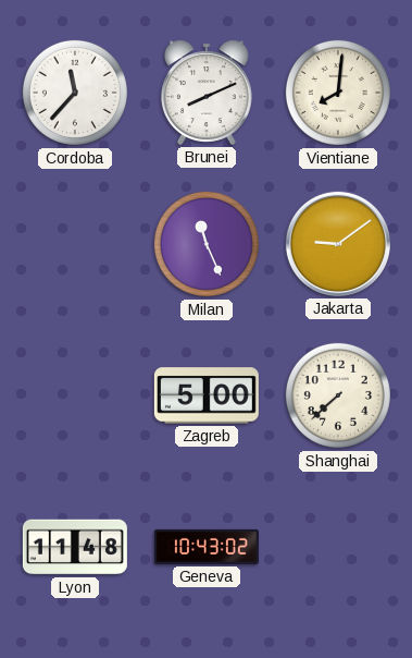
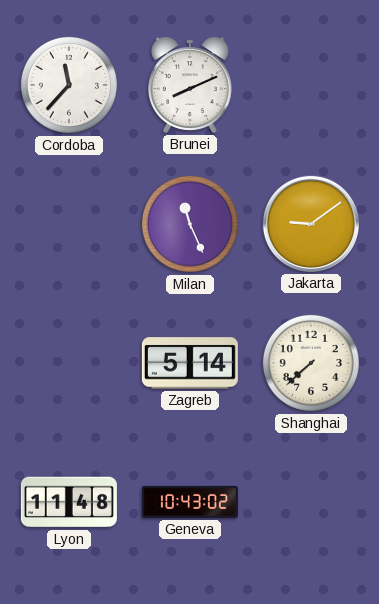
Vientiane: 8:01 -> none
Zagreb: 5:00 -> 5:14
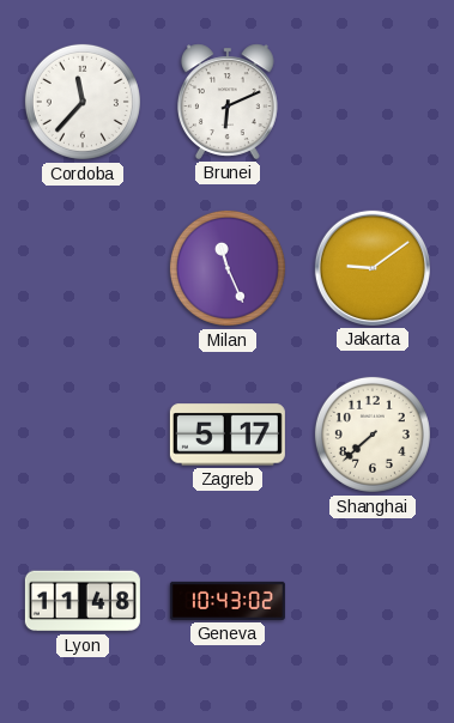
Brunei: 8:11 -> 6:11
Zagreb: 5:14 -> 5:17
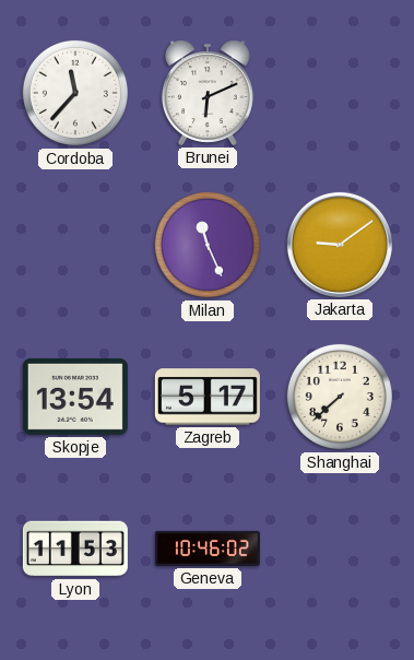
Skopje: none -> 13:54
Lyon: 11:48 -> 11:53
Geneva: 10:43 -> 10:46
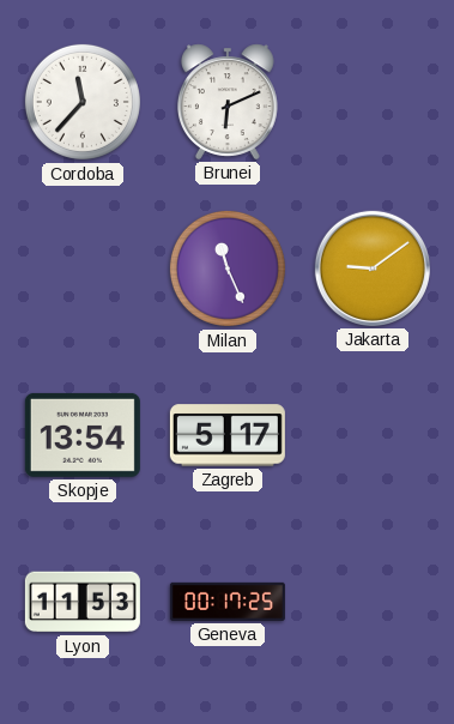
Shanghai: 7:38 -> none
Geneva: 10:46 -> 00:17
